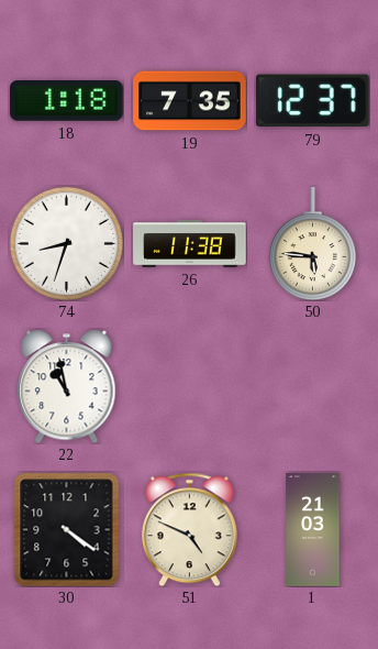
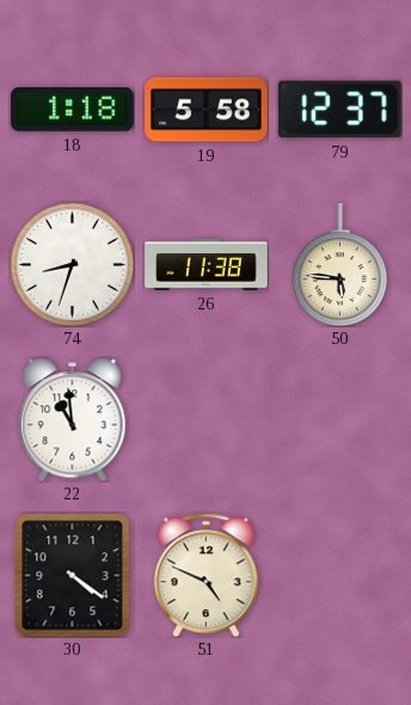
19: 7:35 -> 5:58
22: 10:58 -> 10:59
1: 21:03 -> none
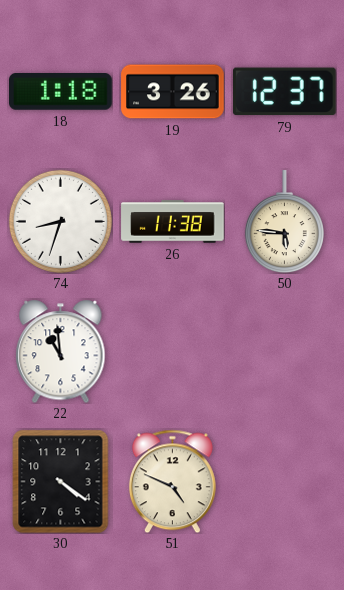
19: 5:58 -> 3:26
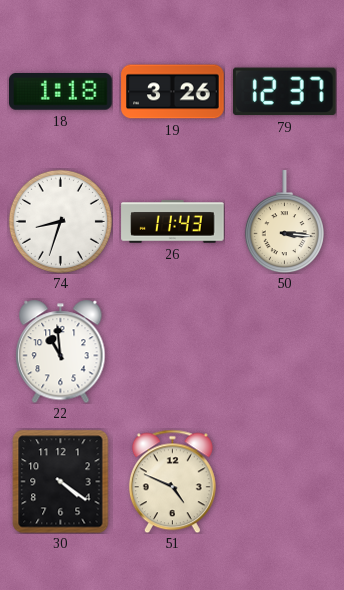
26: 11:38 -> 11:43
50: 5:46 -> 3:16
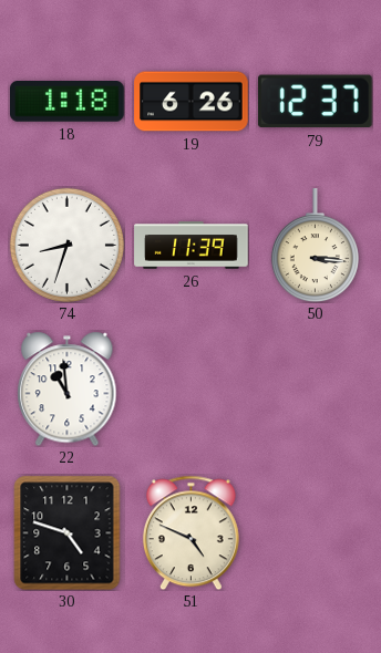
19: 3:26 -> 6:26
26: 11:43 -> 11:39
30: 4:21 -> 4:48
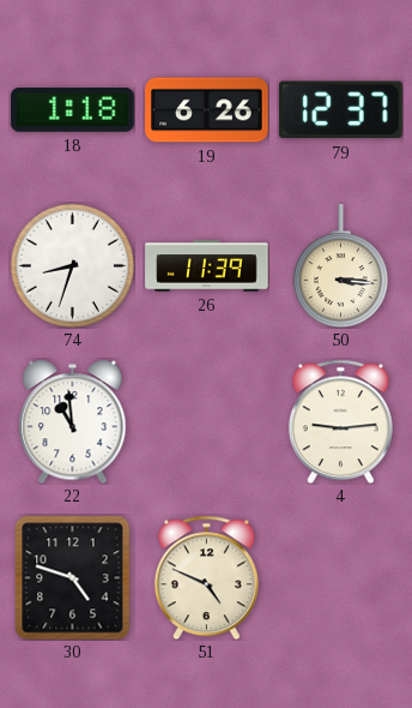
4: none -> 9:14
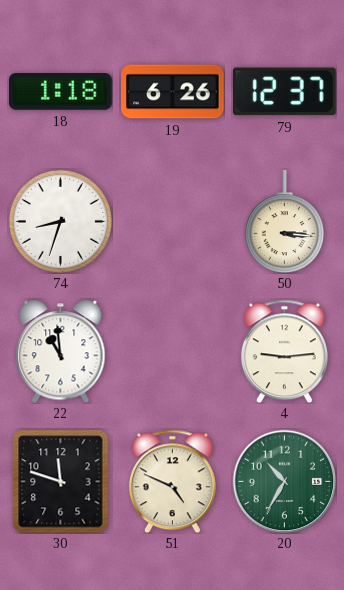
26: 11:39 -> none
30: 4:48 -> 11:48
20: none -> 10:35
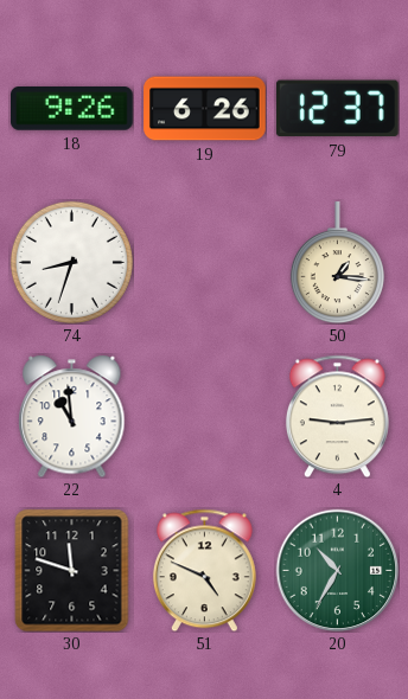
18: 1:18 -> 9:26
50: 3:16 -> 1:16
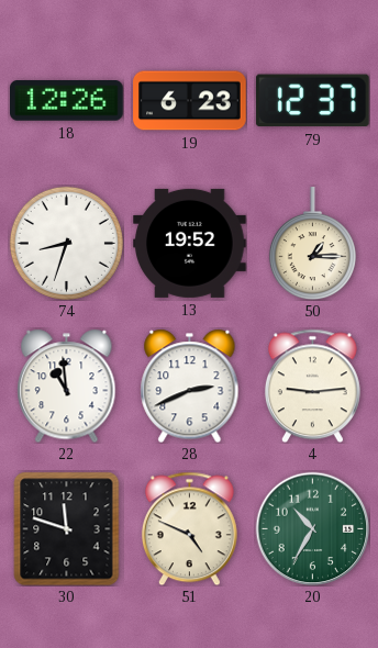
18: 9:26 -> 12:26
19: 6:26 -> 6:23
13: none -> 19:52
50: 1:16 -> 1:15
28: none -> 2:41
